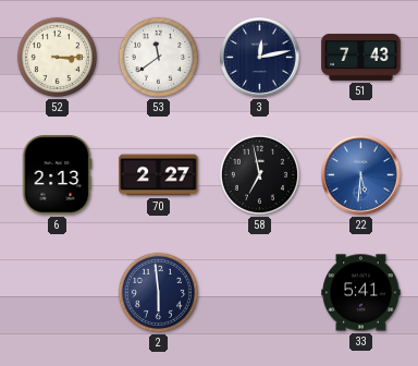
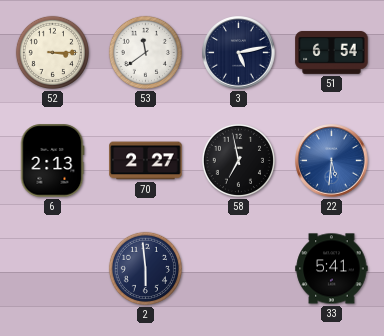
3: 12:13 -> 5:13
51: 7:43 -> 6:54
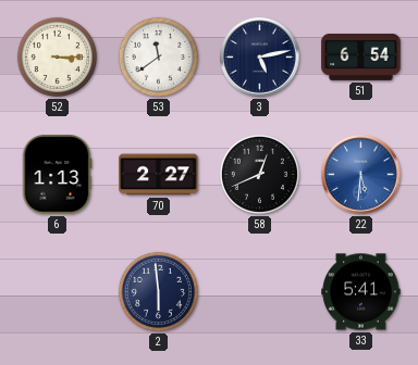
6: 2:13 -> 1:13
58: 6:58 -> 12:41
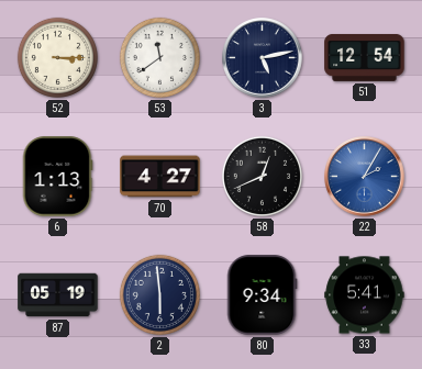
51: 6:54 -> 12:54
70: 2:27 -> 4:27
22: 5:31 -> 2:05
87: none -> 05:19
80: none -> 9:34
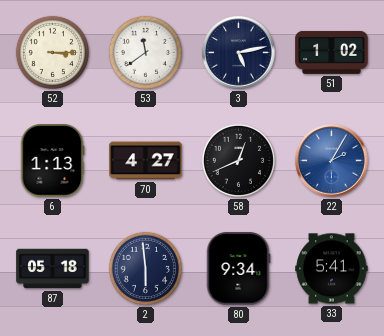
51: 12:54 -> 1:02
87: 05:19 -> 05:18
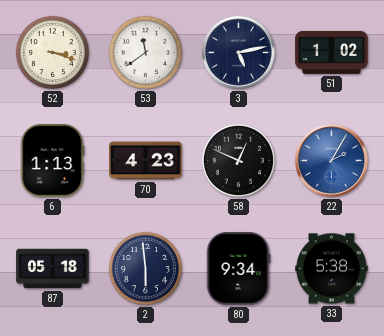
52: 3:15 -> 3:18
70: 4:27 -> 4:23
58: 12:41 -> 12:49
33: 5:41 -> 5:38
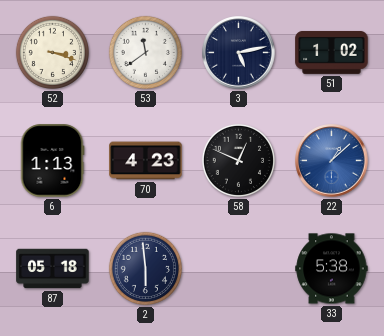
22: 2:05 -> 1:08
80: 9:34 -> none
